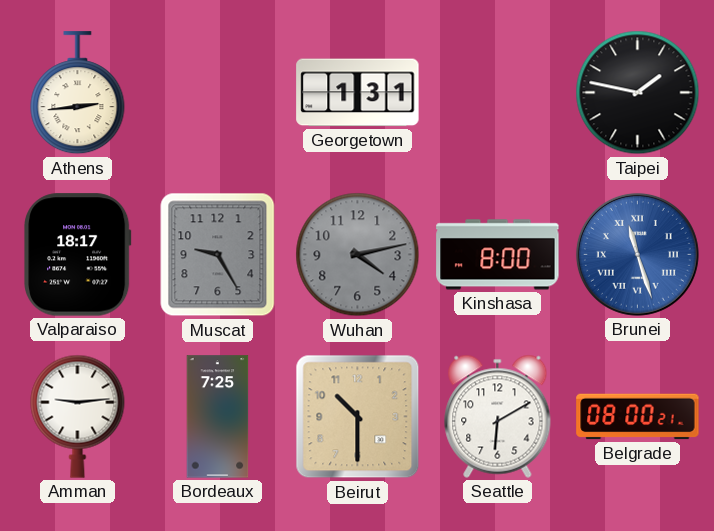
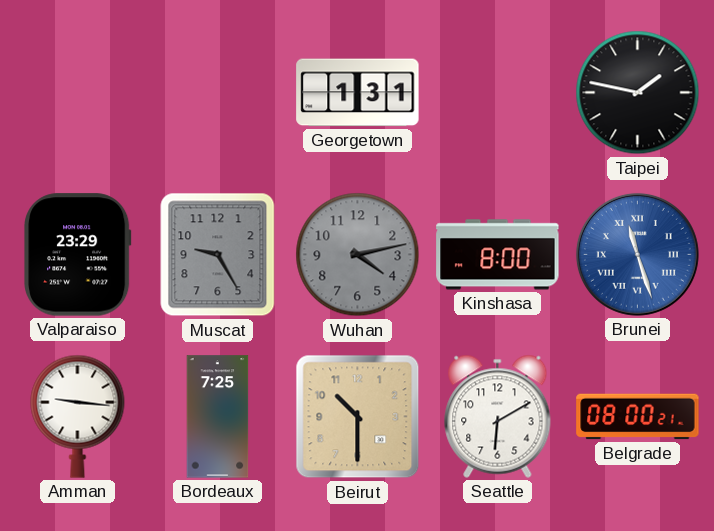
Athens: 2:44 -> none
Valparaiso: 18:17 -> 23:29
Amman: 9:14 -> 9:16
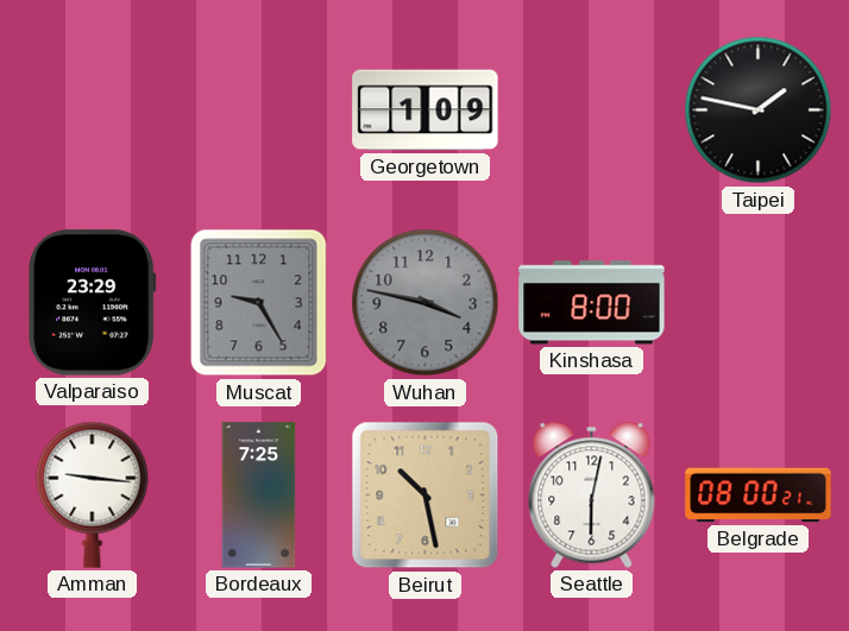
Georgetown: 1:31 -> 1:09
Wuhan: 4:13 -> 3:47
Brunei: 11:27 -> none
Beirut: 10:30 -> 10:28
Seattle: 6:10 -> 6:02
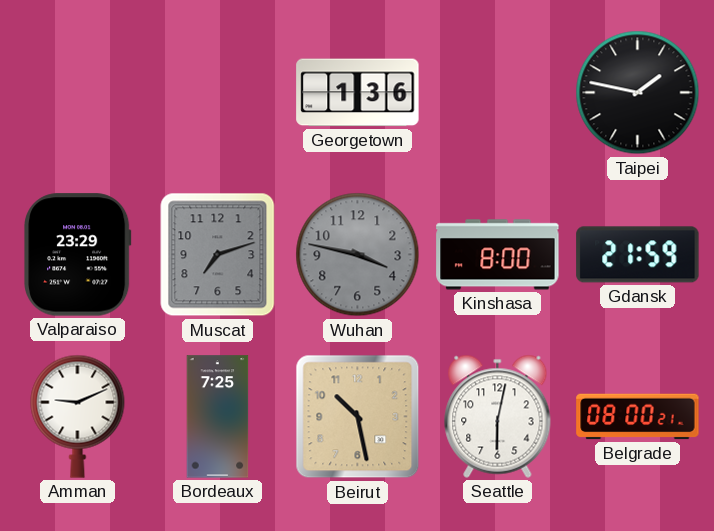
Georgetown: 1:09 -> 1:36
Muscat: 9:25 -> 7:12
Gdansk: none -> 21:59
Amman: 9:16 -> 9:11
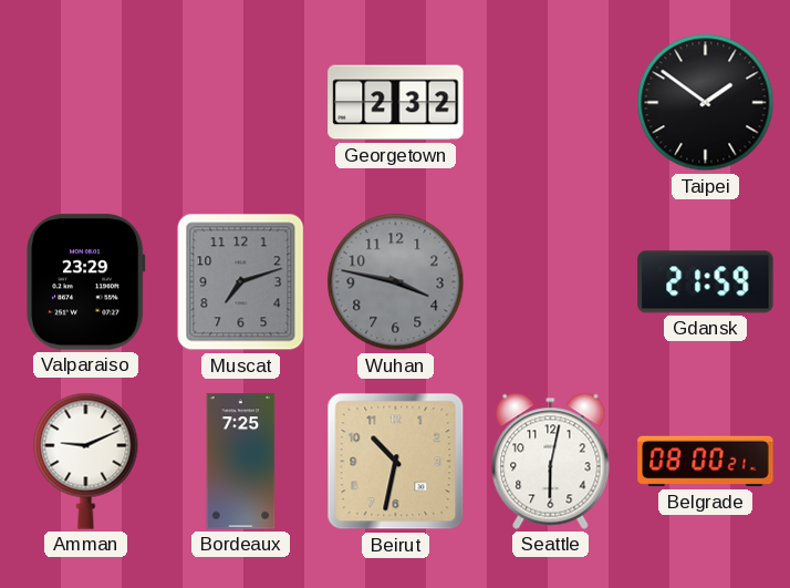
Georgetown: 1:36 -> 2:32
Taipei: 1:47 -> 1:51
Kinshasa: 8:00 -> none
Beirut: 10:28 -> 10:32
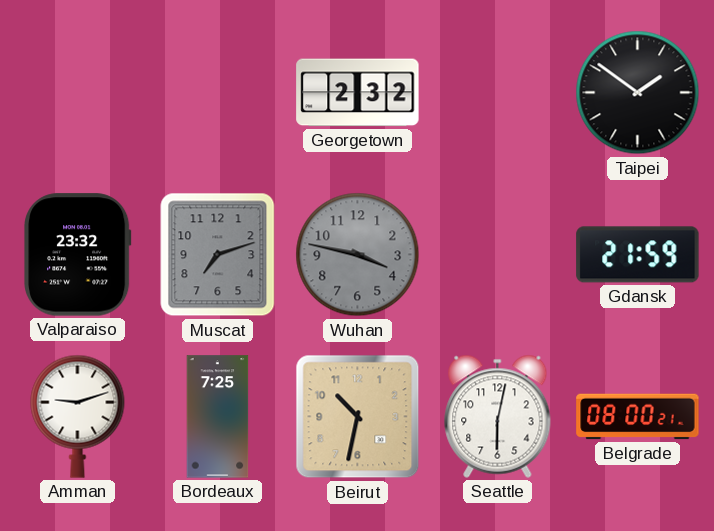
Valparaiso: 23:29 -> 23:32
Amman: 9:11 -> 9:12
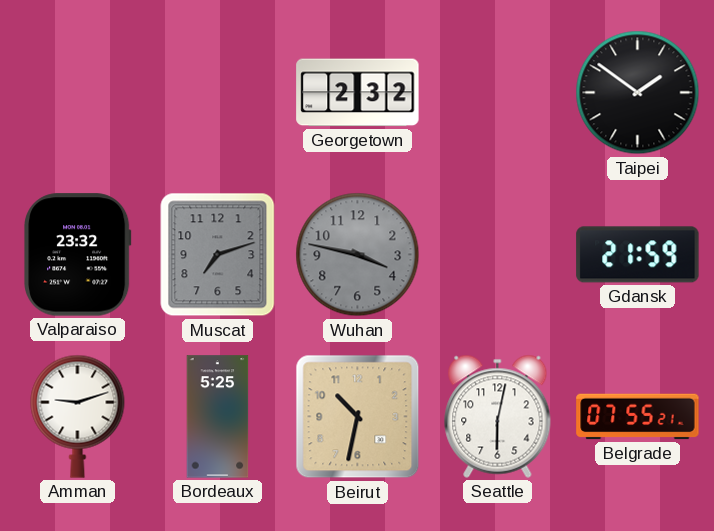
Bordeaux: 7:25 -> 5:25
Belgrade: 08:00 -> 07:55
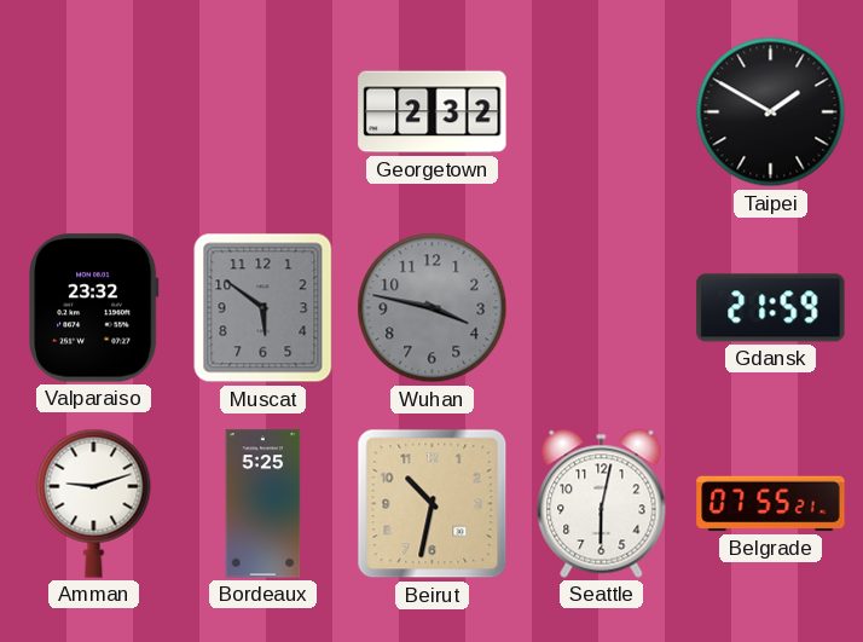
Taipei: 1:51 -> 1:50
Muscat: 7:12 -> 5:51
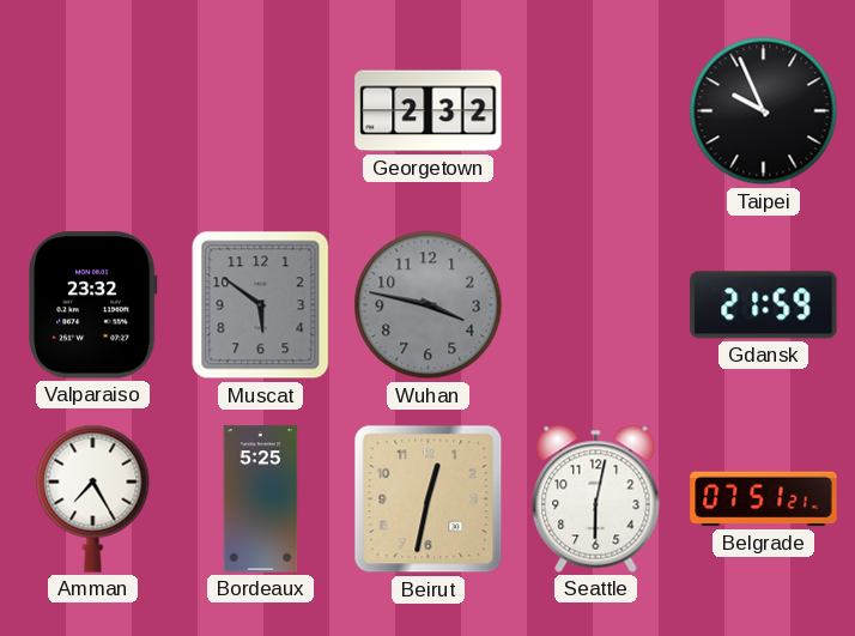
Taipei: 1:50 -> 9:56
Amman: 9:12 -> 7:25
Beirut: 10:32 -> 12:32
Belgrade: 07:55 -> 07:51
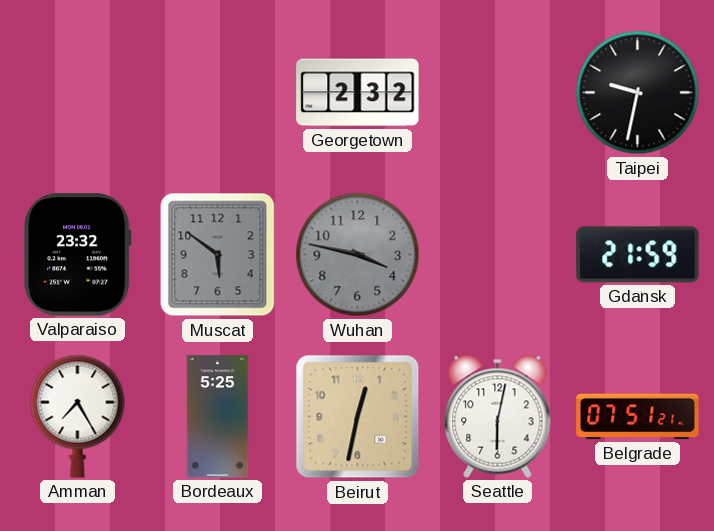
Taipei: 9:56 -> 9:32
